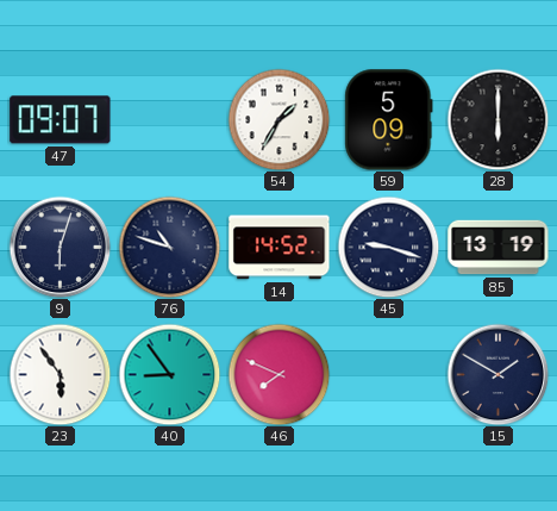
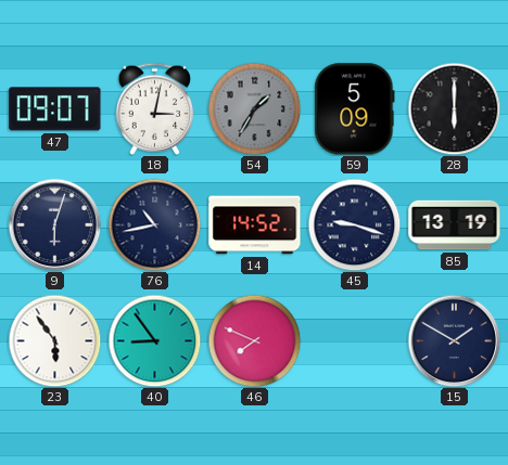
18: none -> 3:02
54 dial: white -> grey
76: 10:48 -> 10:43
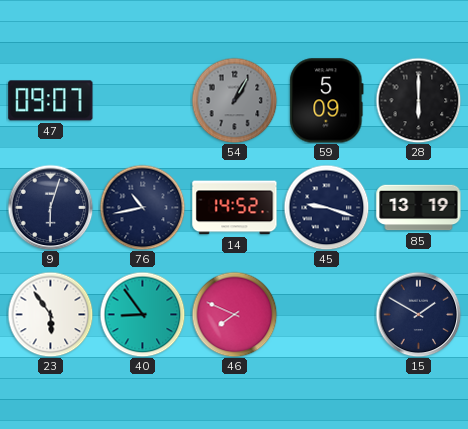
18: 3:02 -> none
54: 1:35 -> 1:05
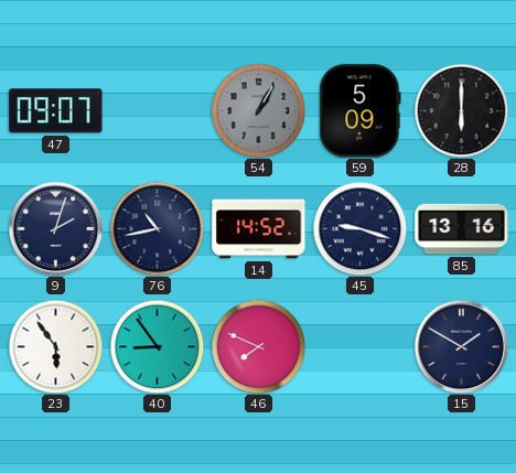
9: 6:03 -> 2:03
85: 13:19 -> 13:16
